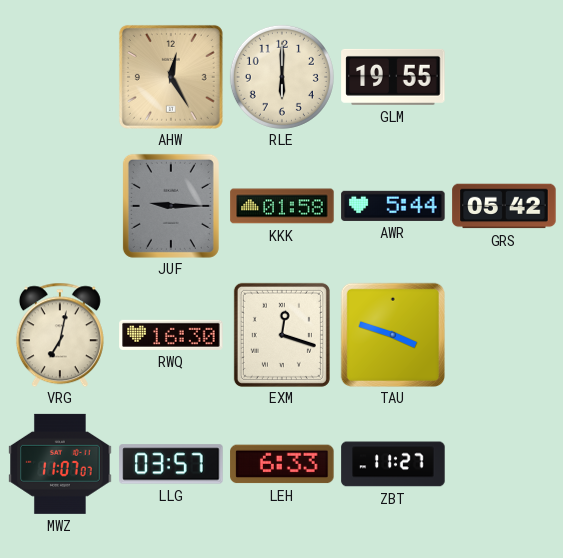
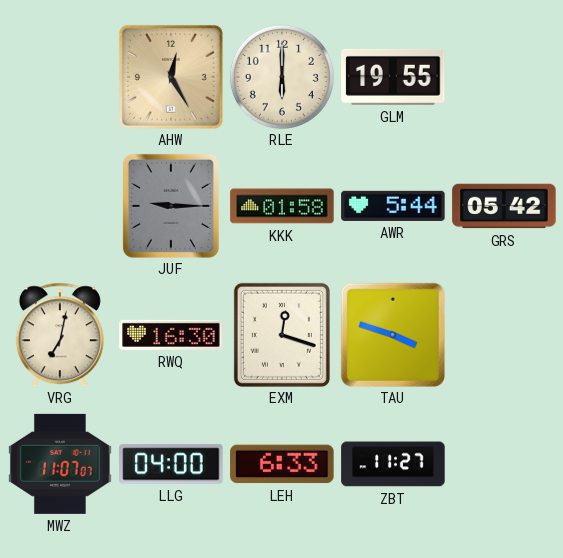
LLG: 03:57 -> 04:00
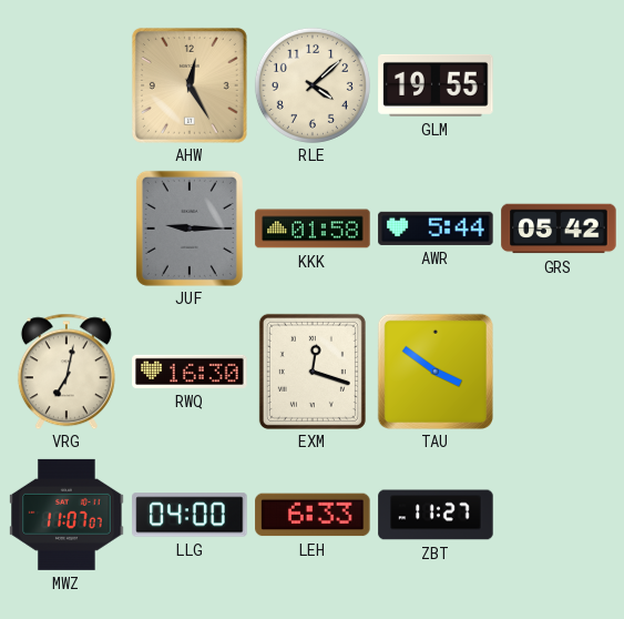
RLE: 6:00 -> 4:08
TAU: 3:48 -> 3:51
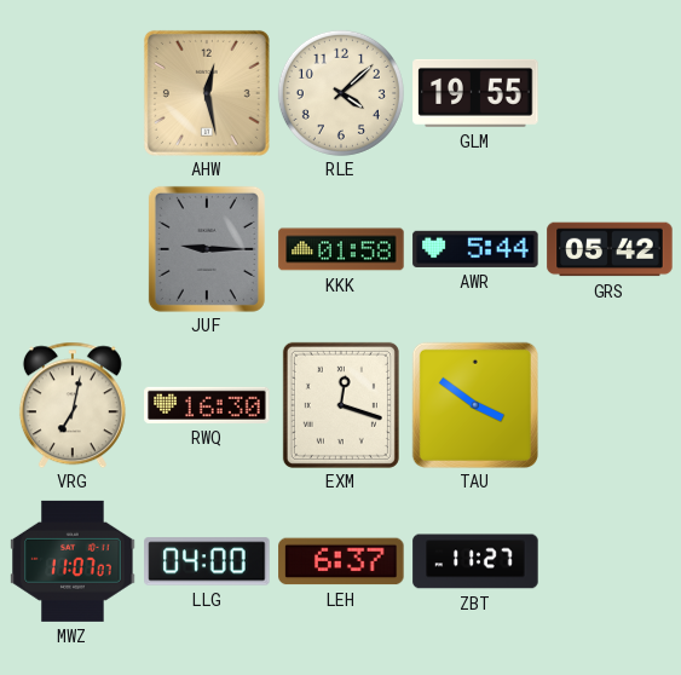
AHW: 12:25 -> 12:28
LEH: 6:33 -> 6:37
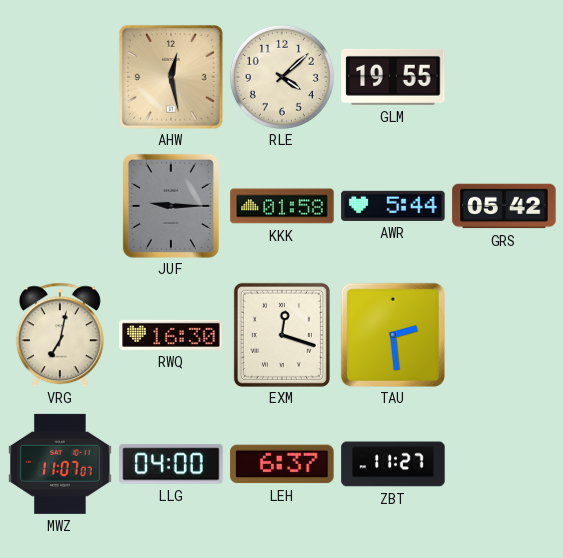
TAU: 3:51 -> 2:29
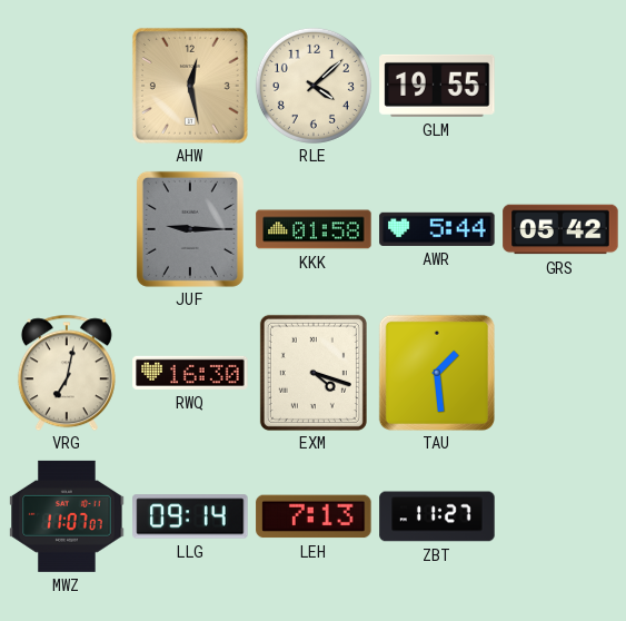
EXM: 12:18 -> 4:18
TAU: 2:29 -> 1:29
LLG: 04:00 -> 09:14
LEH: 6:37 -> 7:13
